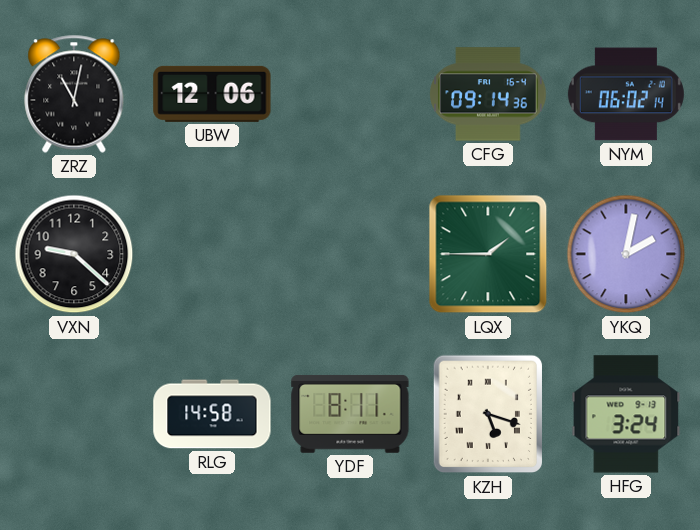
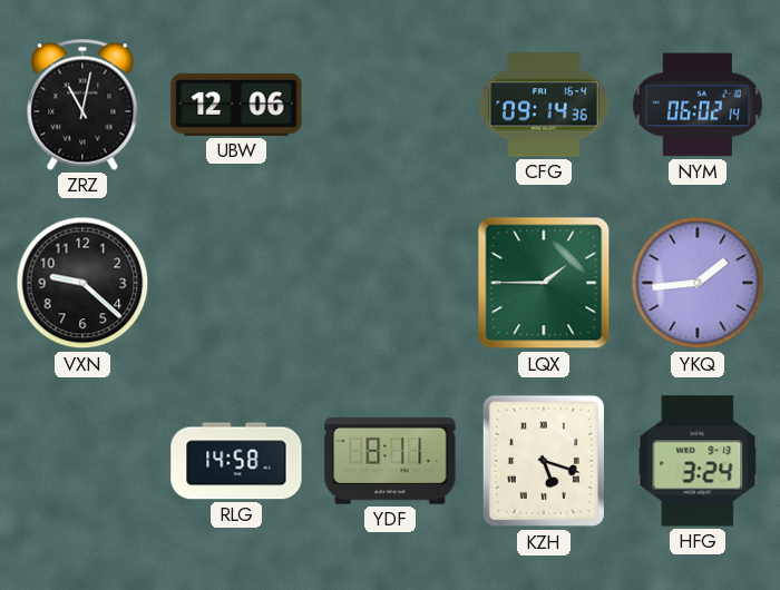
YKQ: 2:02 -> 1:44
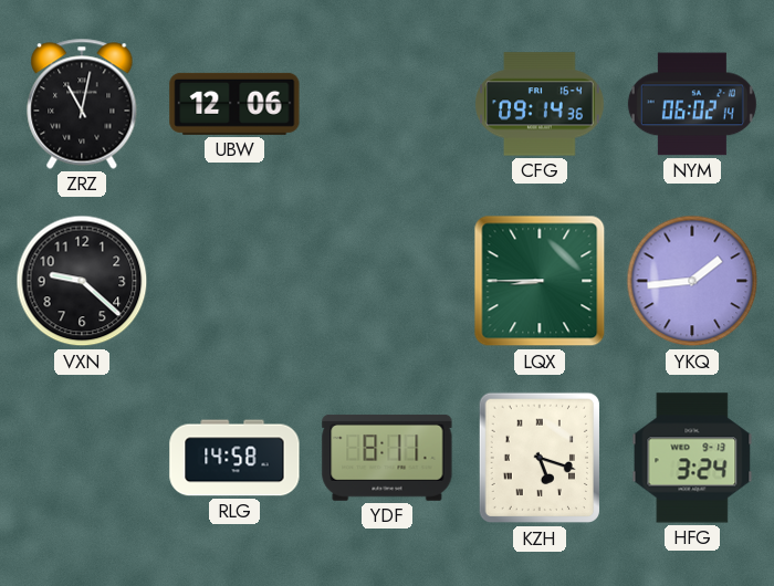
LQX: 1:45 -> 8:45
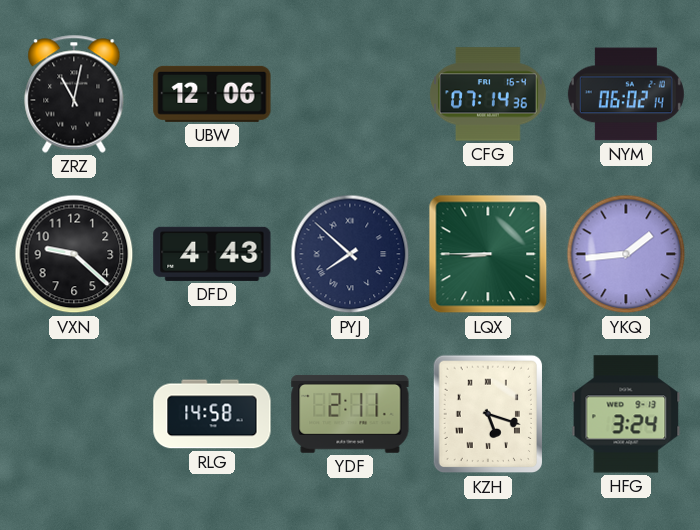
CFG: 09:14 -> 07:14
DFD: none -> 4:43
PYJ: none -> 7:52
YDF: 8:11 -> 2:11
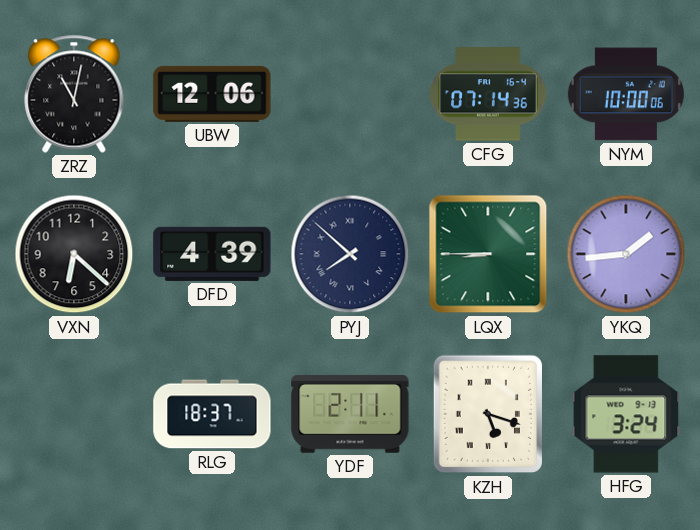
NYM: 06:02 -> 10:00
VXN: 9:22 -> 6:22
DFD: 4:43 -> 4:39
RLG: 14:58 -> 18:37
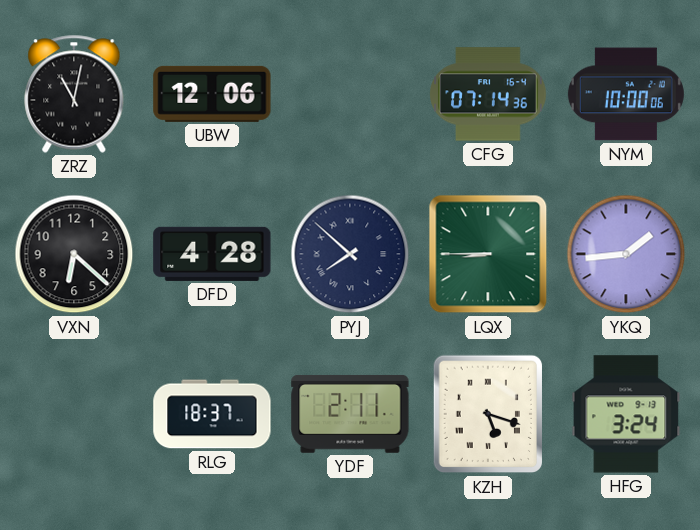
DFD: 4:39 -> 4:28
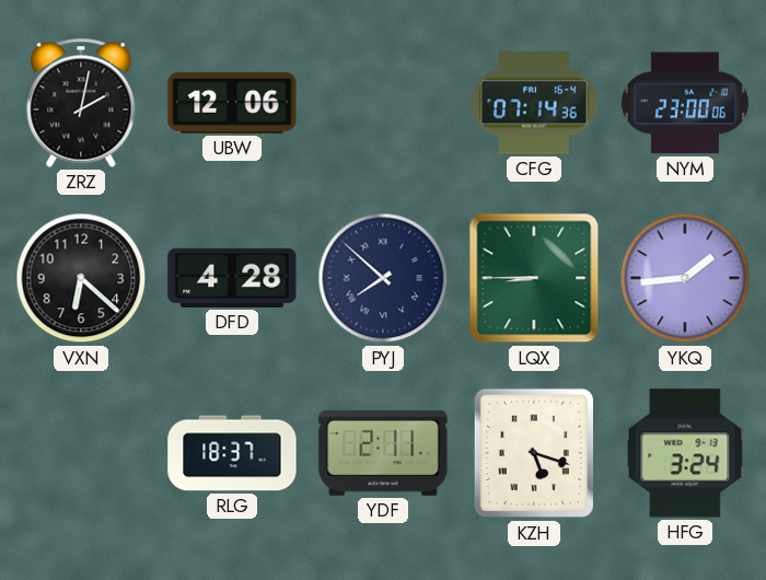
ZRZ: 11:02 -> 2:02
NYM: 10:00 -> 23:00
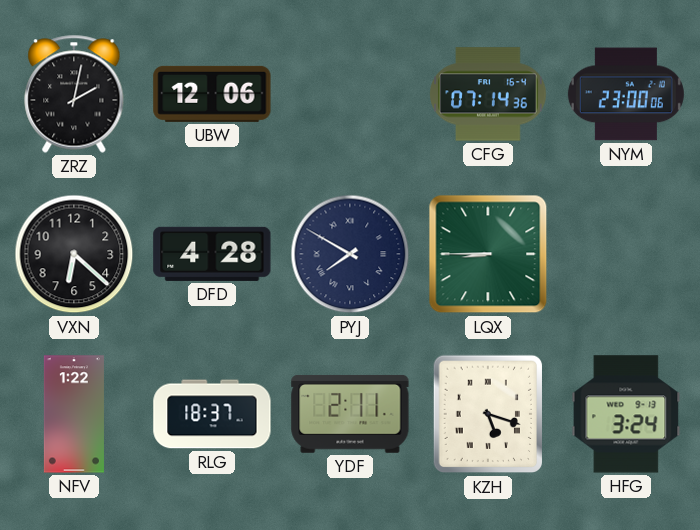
PYJ: 7:52 -> 7:50
YKQ: 1:44 -> none
NFV: none -> 1:22
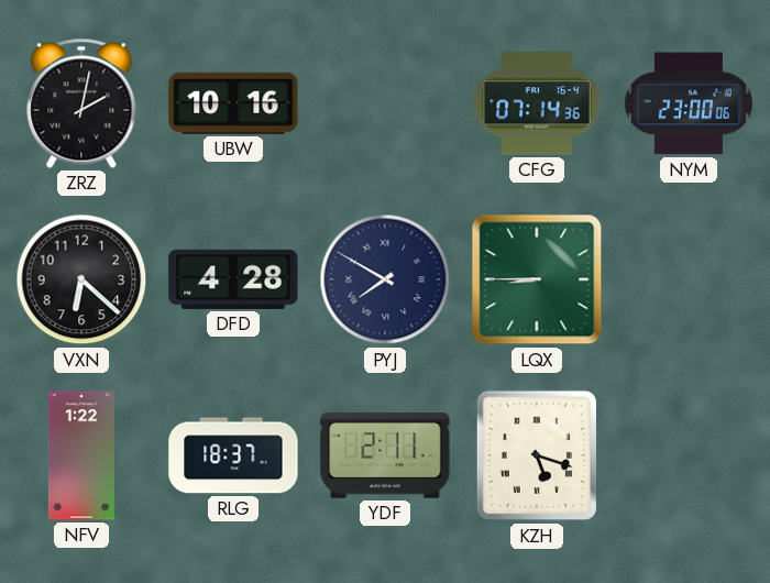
UBW: 12:06 -> 10:16
HFG: 3:24 -> none
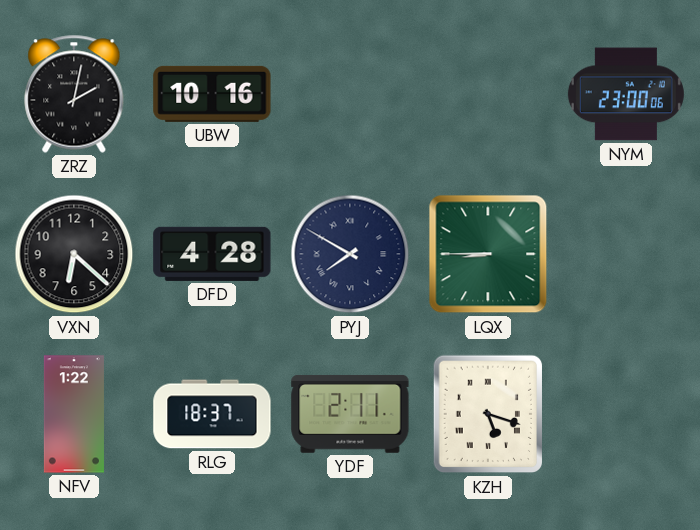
CFG: 07:14 -> none
